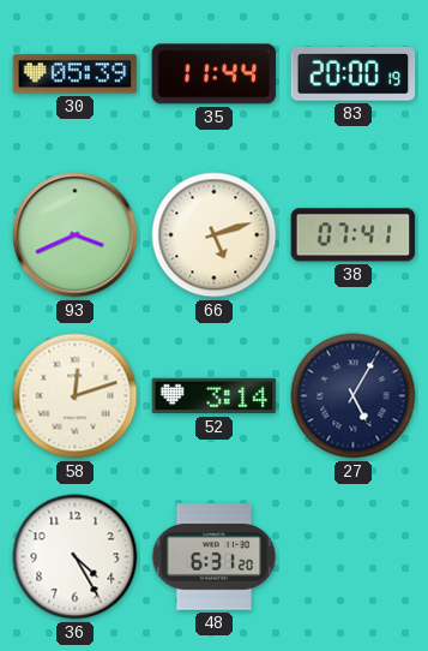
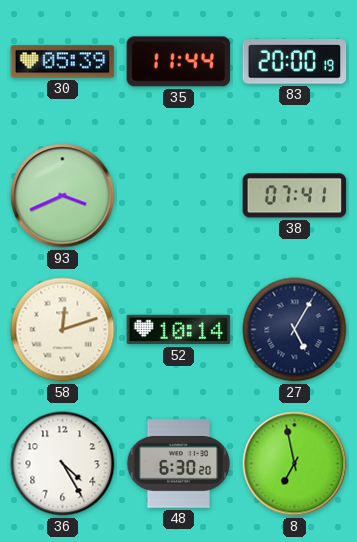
66: 5:12 -> none
52: 3:14 -> 10:14
48: 6:31 -> 6:30
8: none -> 6:58
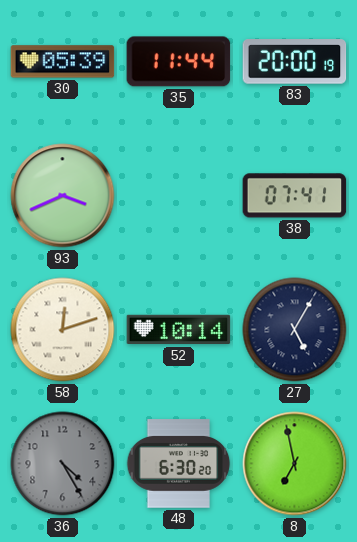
36 dial: white -> grey
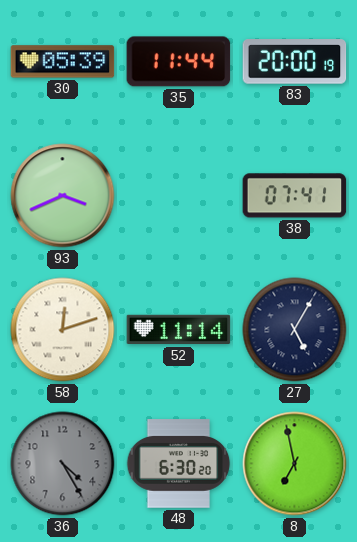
52: 10:14 -> 11:14
